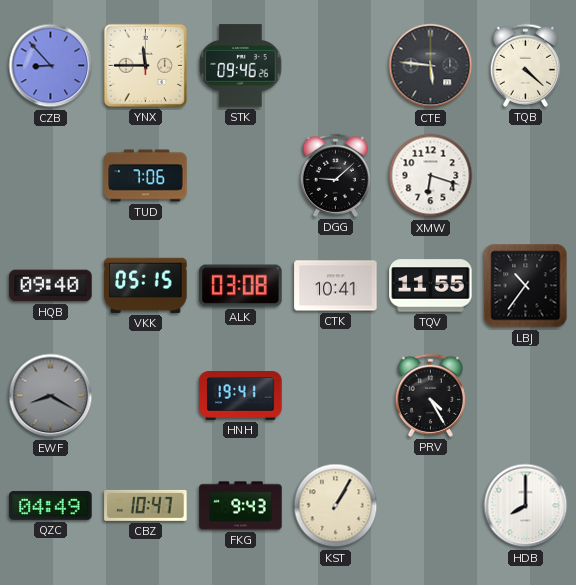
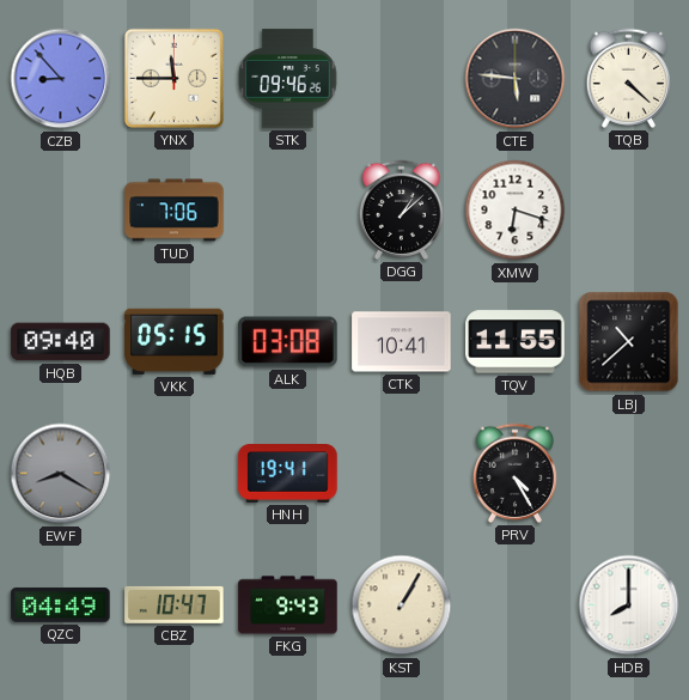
DGG: 9:08 -> 1:08
LBJ: 10:36 -> 10:38
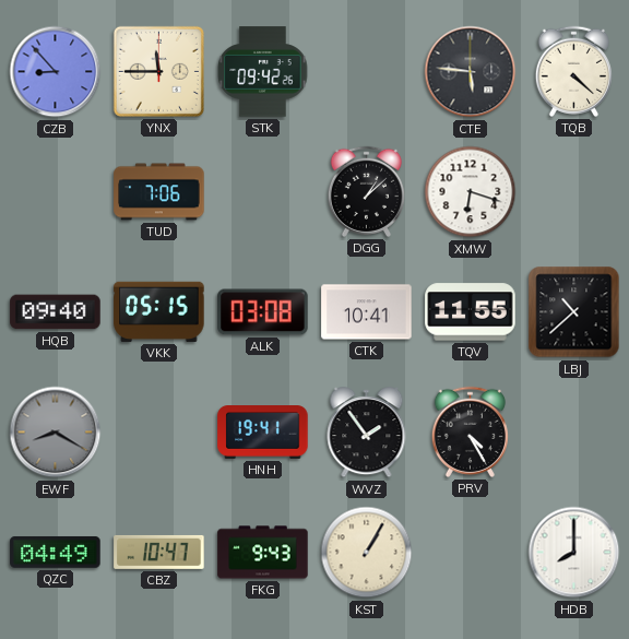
STK: 09:46 -> 09:42
WVZ: none -> 1:54
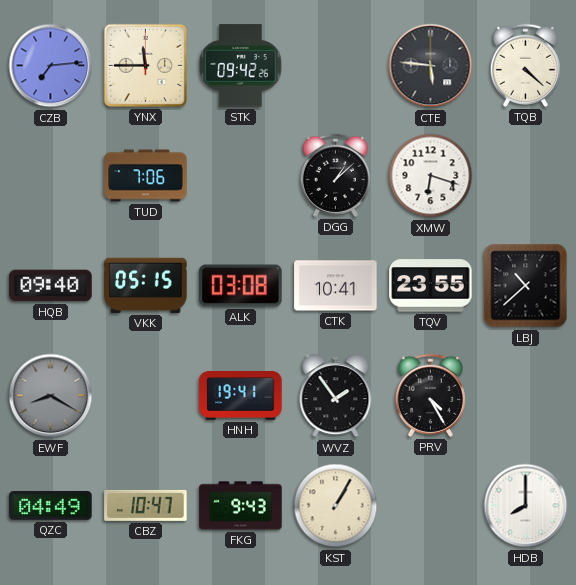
CZB: 8:53 -> 7:14
TQV: 11:55 -> 23:55
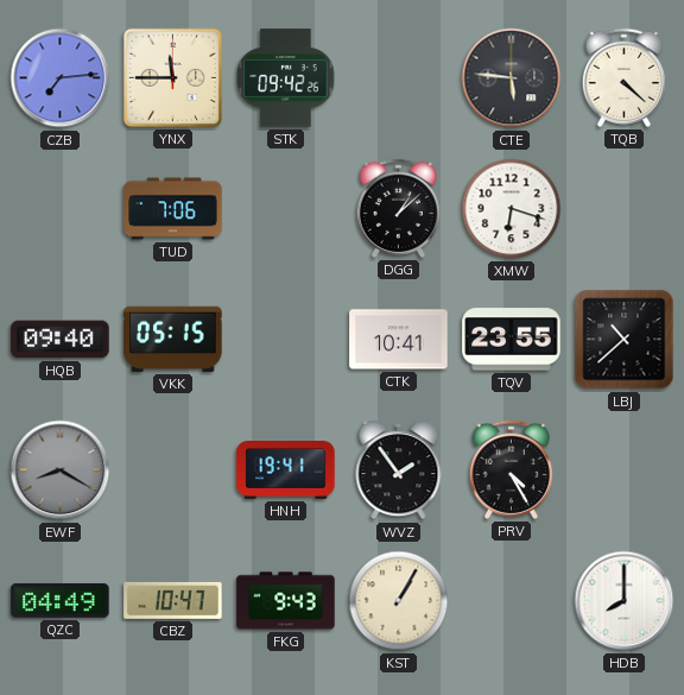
ALK: 03:08 -> none
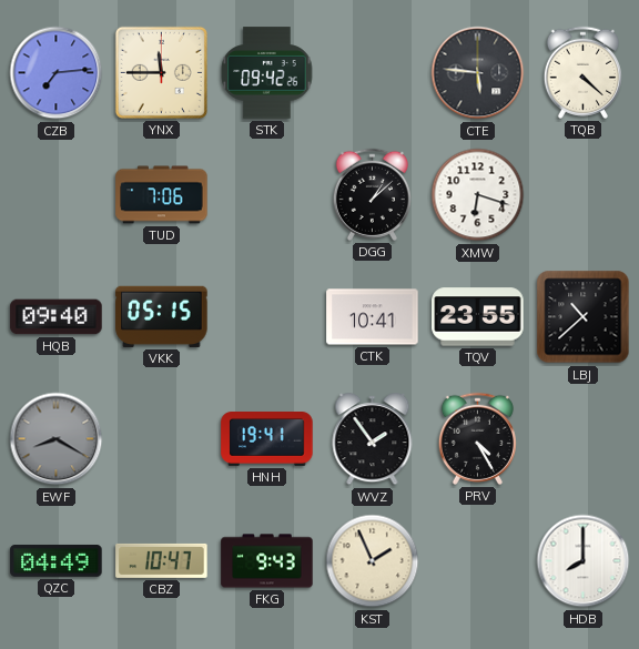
KST: 1:05 -> 1:56
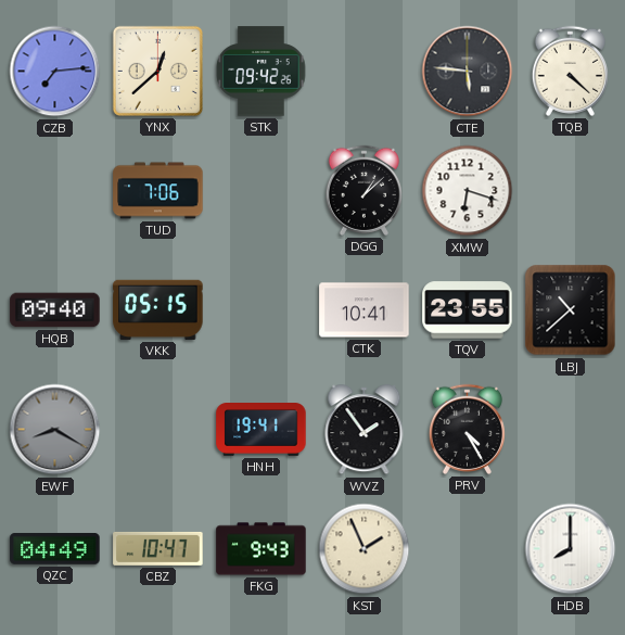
YNX: 11:45 -> 12:38
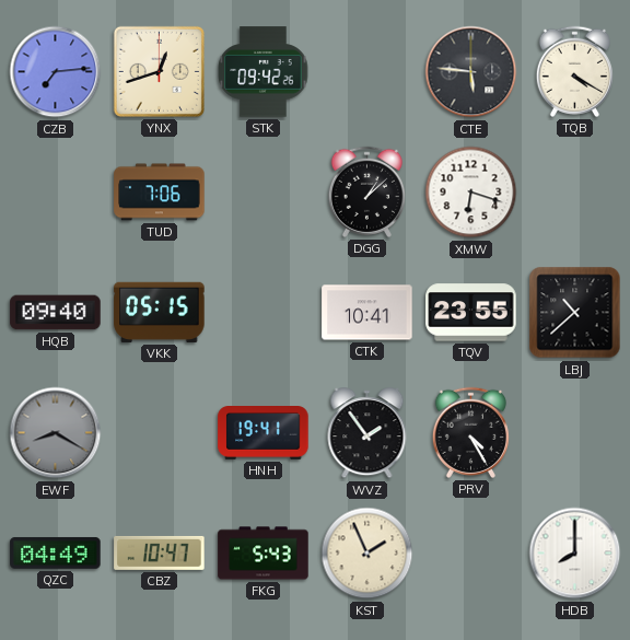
YNX: 12:38 -> 12:42
TQB: 4:22 -> 4:20
FKG: 9:43 -> 5:43
